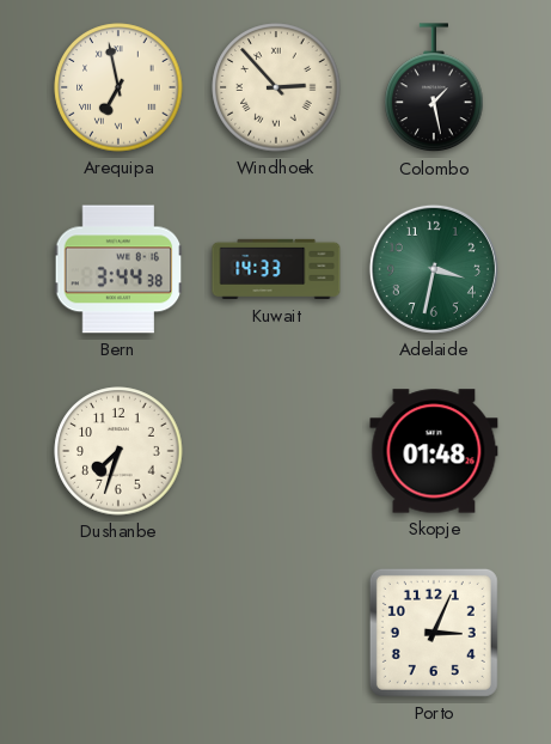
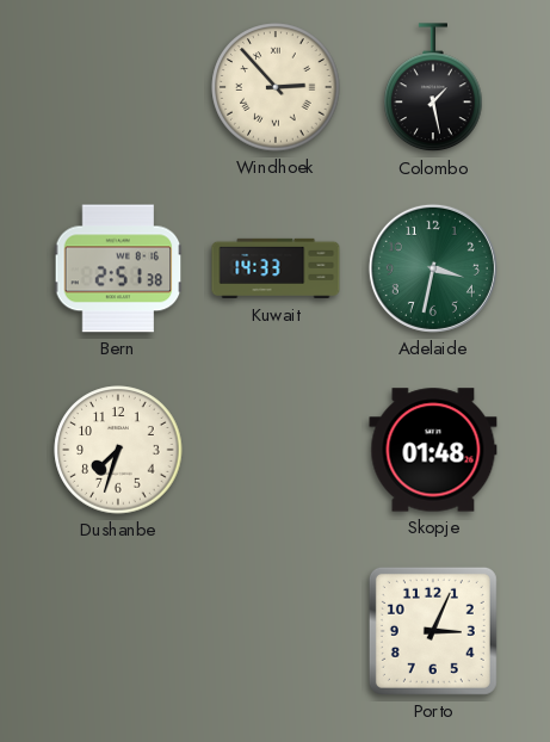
Arequipa: 6:58 -> none
Bern: 3:44 -> 2:51
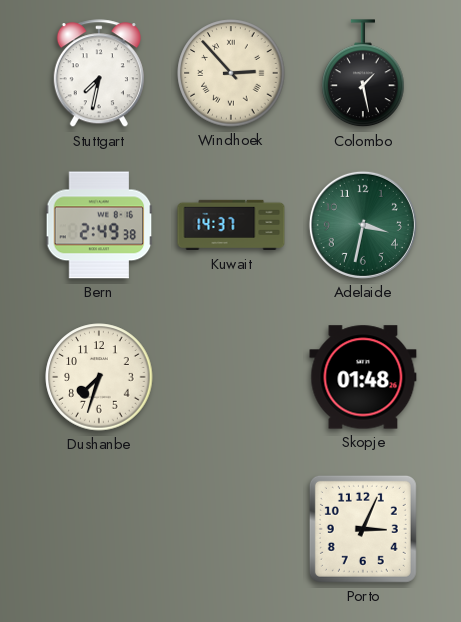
Stuttgart: none -> 7:32
Bern: 2:51 -> 2:49
Kuwait: 14:33 -> 14:37
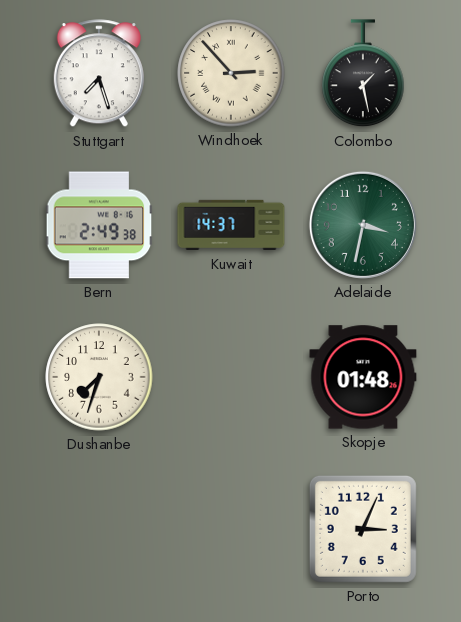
Stuttgart: 7:32 -> 7:27
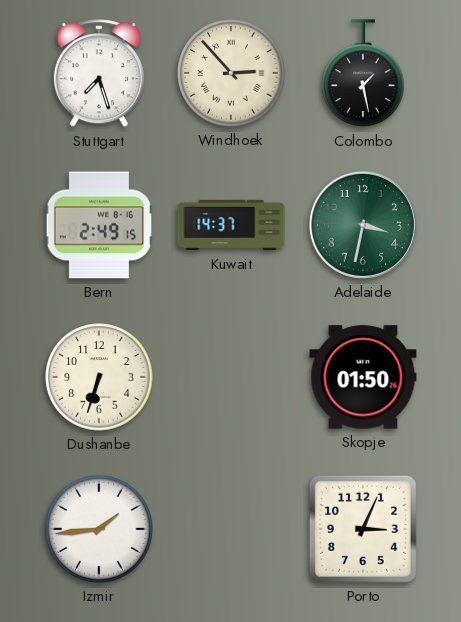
Bern: 2:49:38 -> 2:49:15
Dushanbe: 7:33 -> 6:33
Skopje: 01:48 -> 01:50
Izmir: none -> 1:44
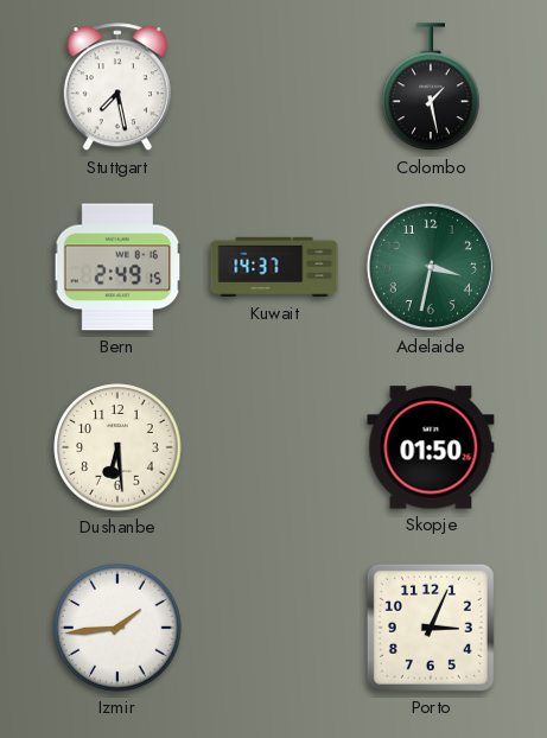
Stuttgart: 7:27 -> 7:28
Windhoek: 2:53 -> none
Dushanbe: 6:33 -> 6:29
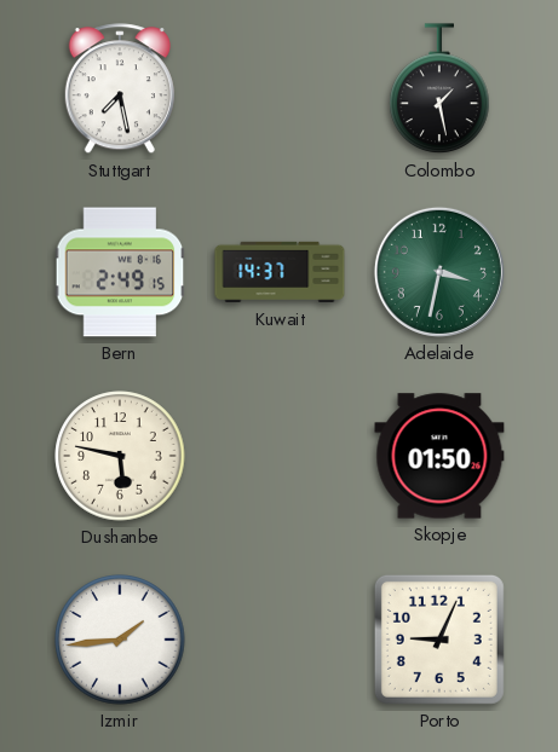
Dushanbe: 6:29 -> 5:47
Porto: 3:04 -> 9:04
